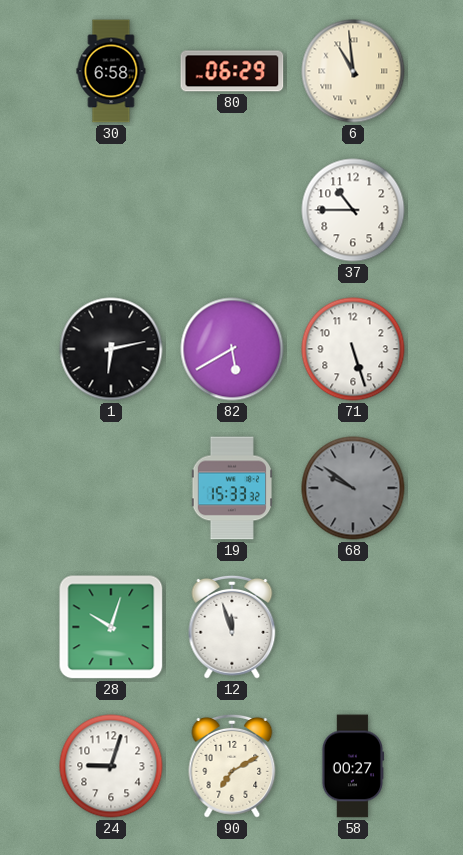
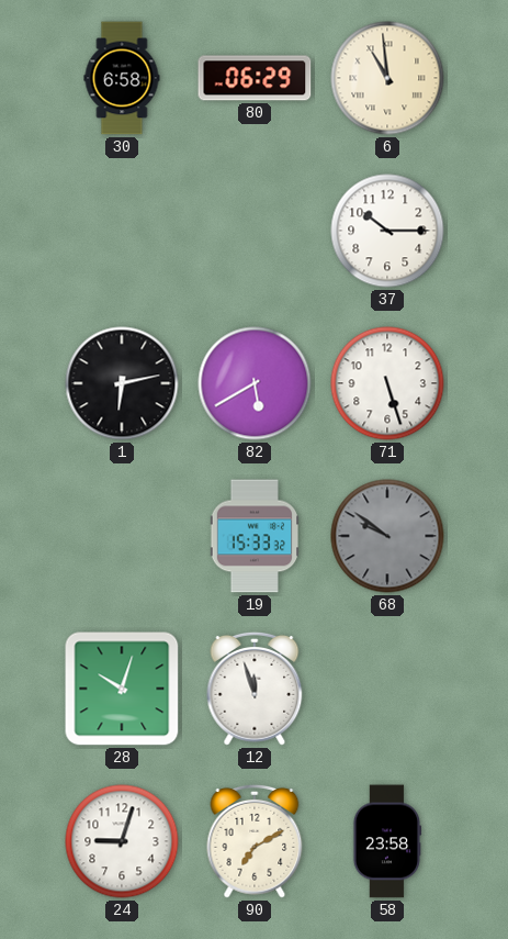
37: 10:45 -> 10:15
58: 00:27 -> 23:58
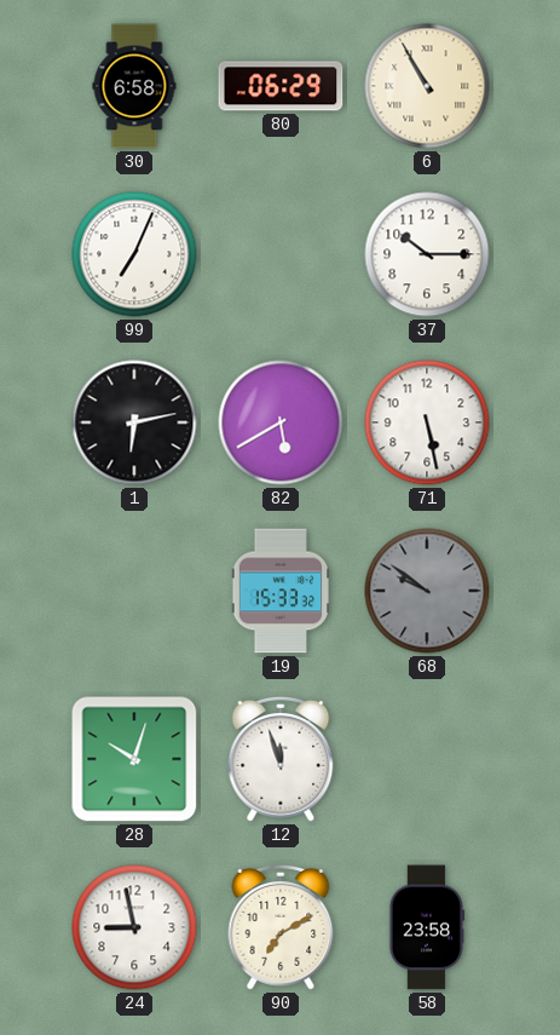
6: 10:59 -> 10:55
99: none -> 7:04
71: 5:27 -> 5:28
24: 9:03 -> 8:58
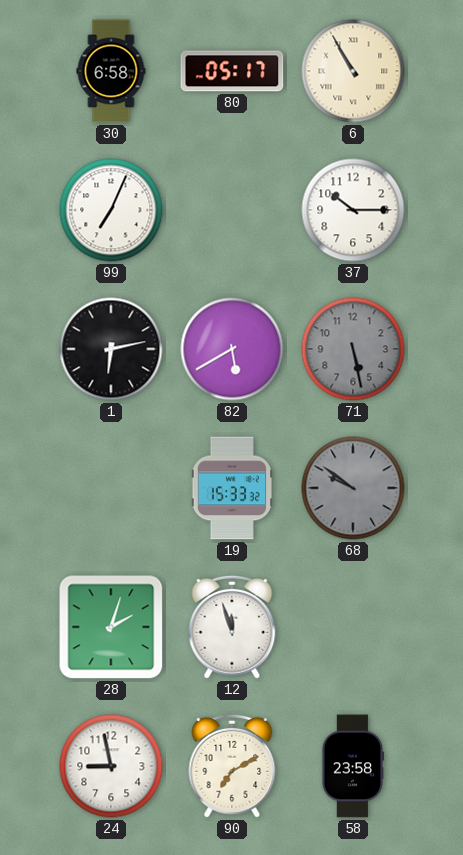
80: 06:29 -> 05:17
71 dial: white -> grey
28: 10:03 -> 2:03
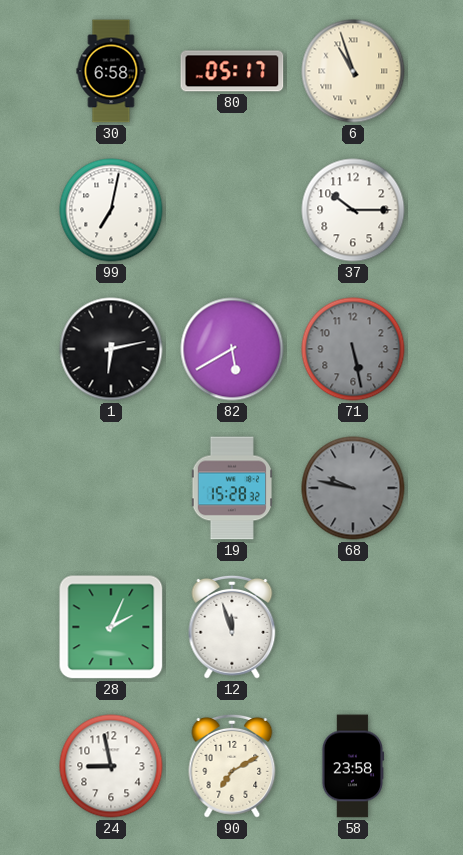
6: 10:55 -> 10:57
99: 7:04 -> 7:02
19: 15:33 -> 15:28
68: 9:51 -> 9:47
28: 2:03 -> 2:04
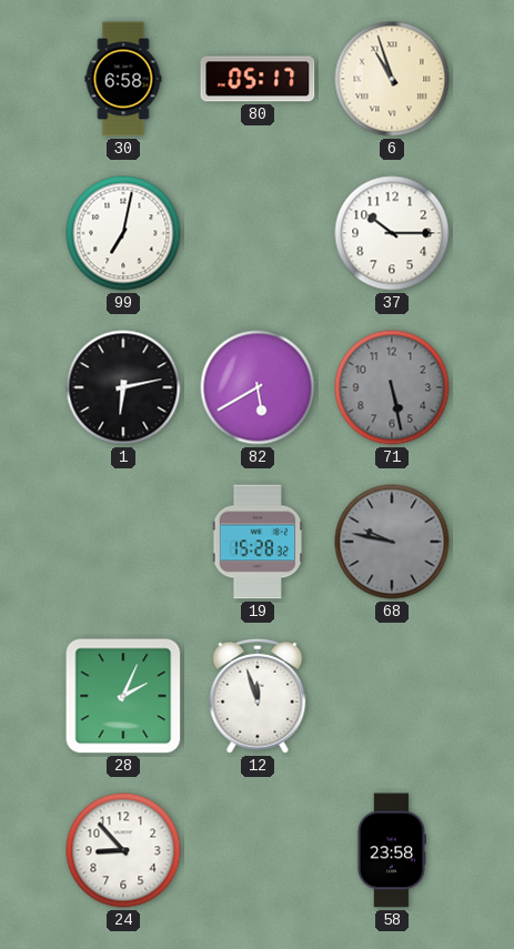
24: 8:58 -> 8:53
90: 7:10 -> none
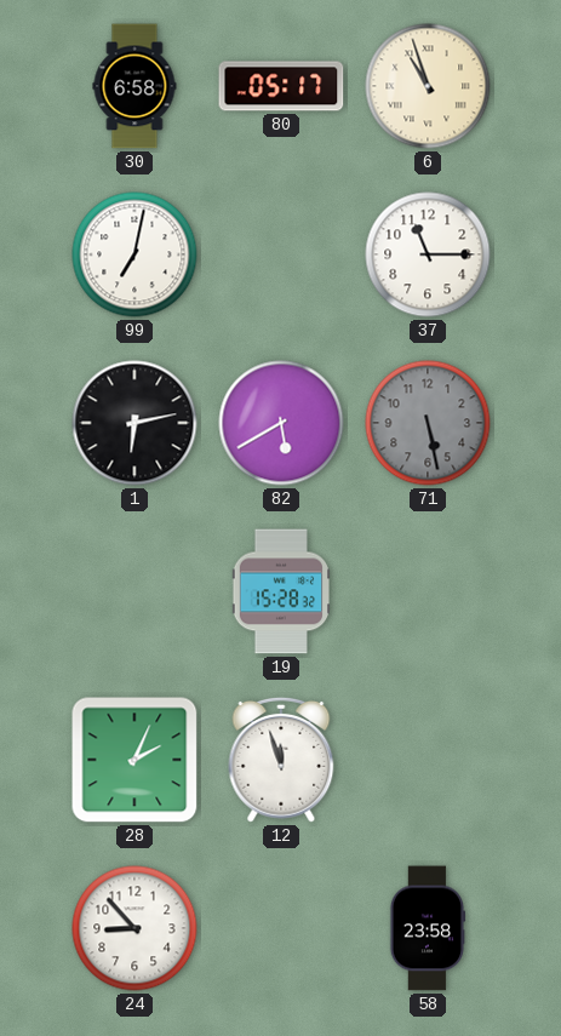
37: 10:15 -> 11:15
68: 9:47 -> none
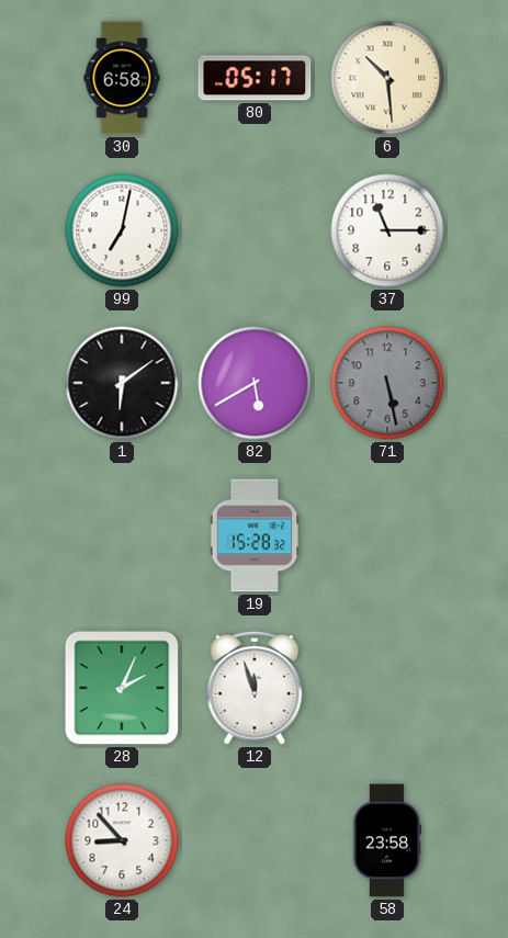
6: 10:57 -> 10:29
1: 6:13 -> 6:09
